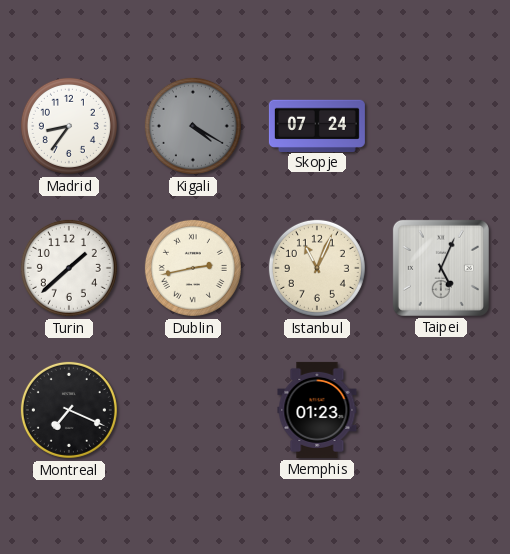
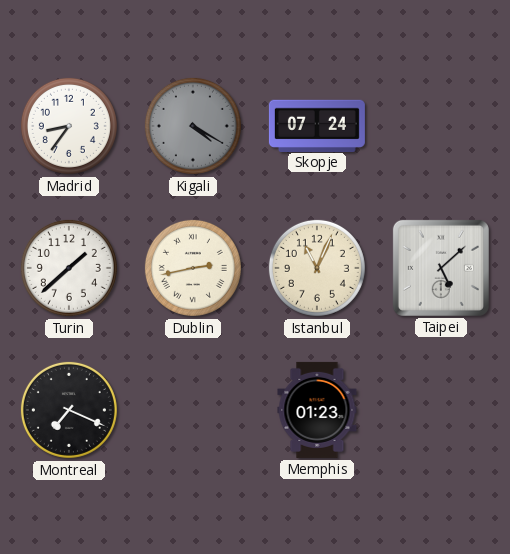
Taipei: 5:04 -> 5:08
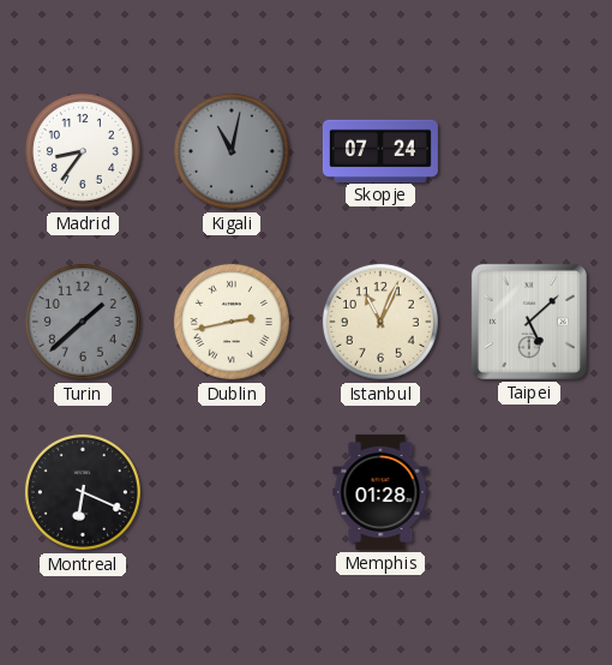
Kigali: 4:20 -> 11:02
Turin dial: white -> grey
Montreal: 7:19 -> 6:19
Memphis: 01:23 -> 01:28
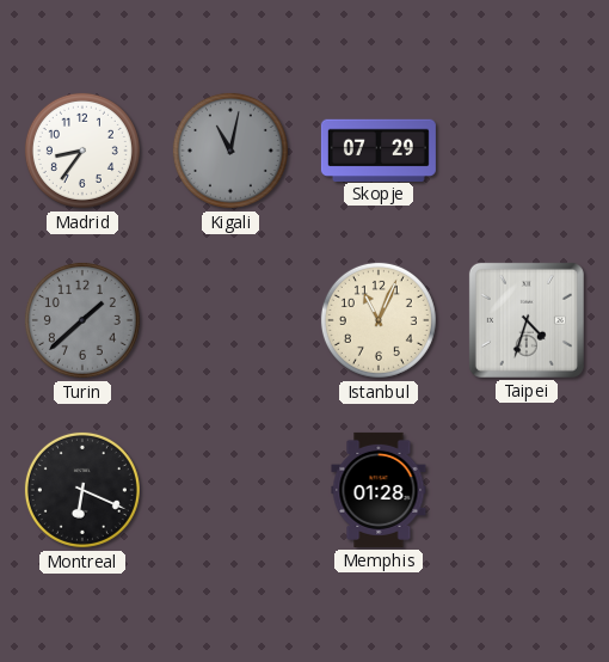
Skopje: 07:24 -> 07:29
Dublin: 2:43 -> none
Taipei: 5:08 -> 4:33
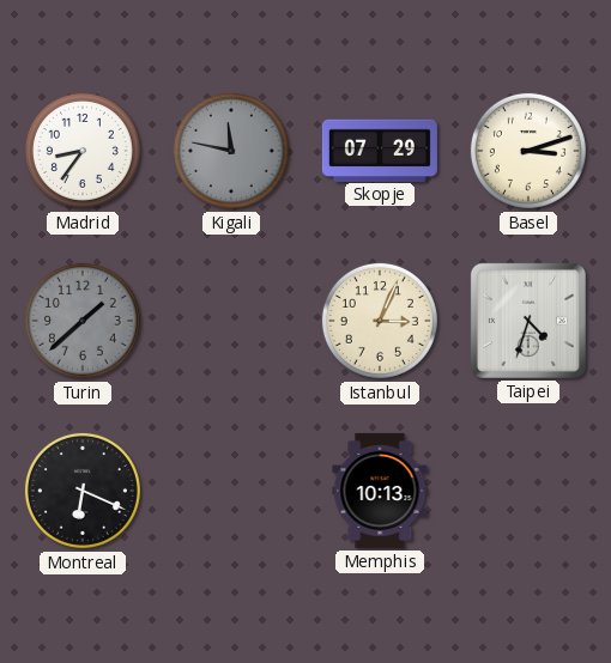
Kigali: 11:02 -> 11:47
Basel: none -> 3:12
Istanbul: 11:04 -> 3:04
Memphis: 01:28 -> 10:13
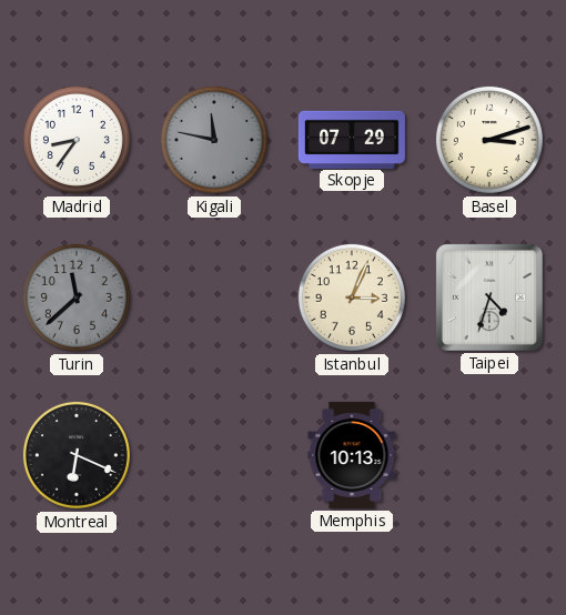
Turin: 1:38 -> 11:38
